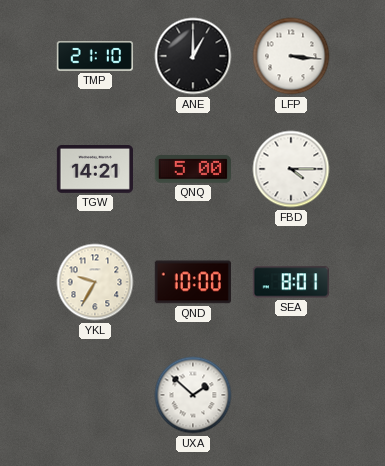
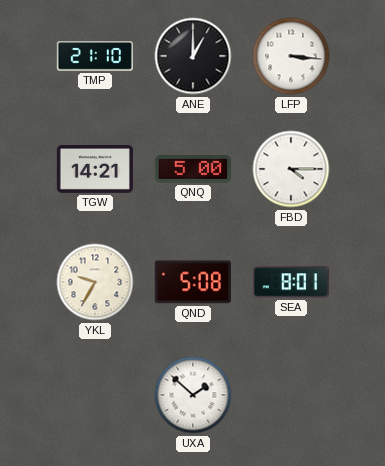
QND: 10:00 -> 5:08
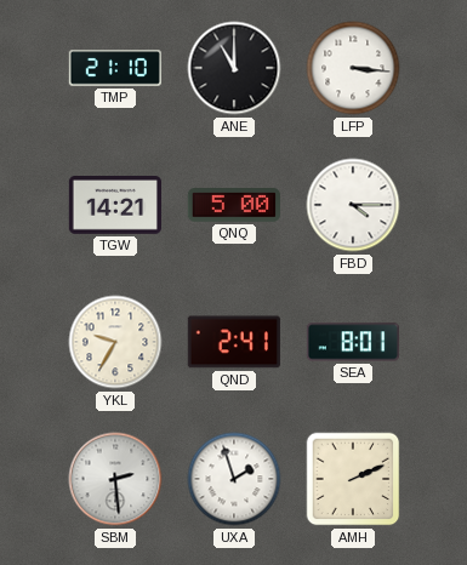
ANE: 1:00 -> 11:00
QND: 5:08 -> 2:41
SBM: none -> 2:29
UXA: 1:52 -> 1:57
AMH: none -> 2:11
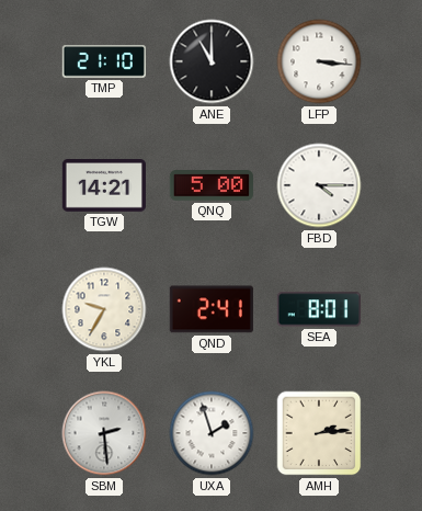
AMH: 2:11 -> 2:14
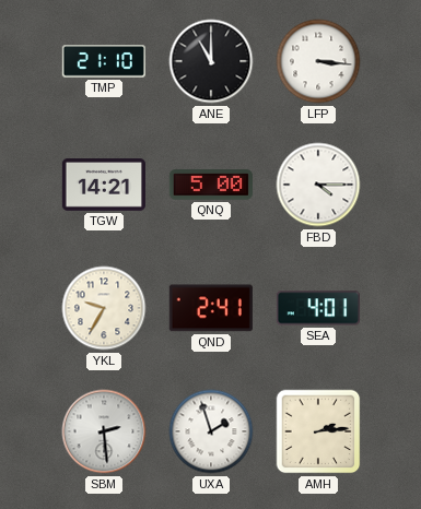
SEA: 8:01 -> 4:01
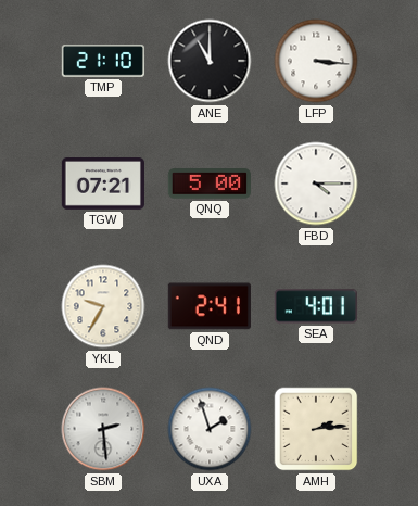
TGW: 14:21 -> 07:21
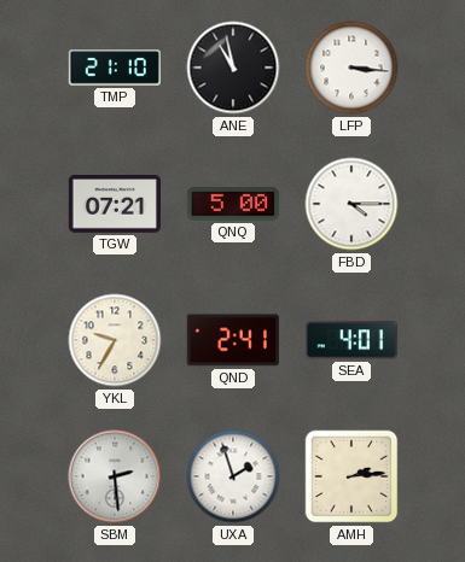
ANE: 11:00 -> 10:58
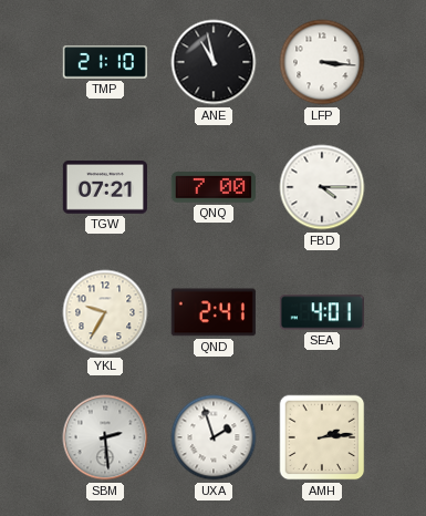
QNQ: 5:00 -> 7:00
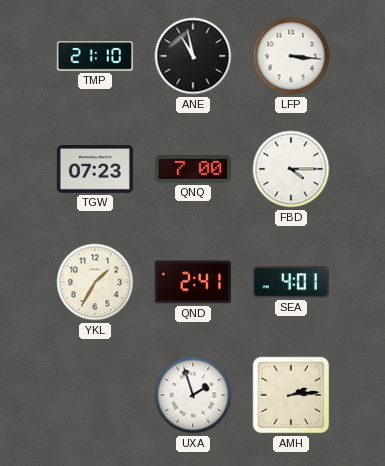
TGW: 07:21 -> 07:23
YKL: 9:35 -> 1:35
SBM: 2:29 -> none
